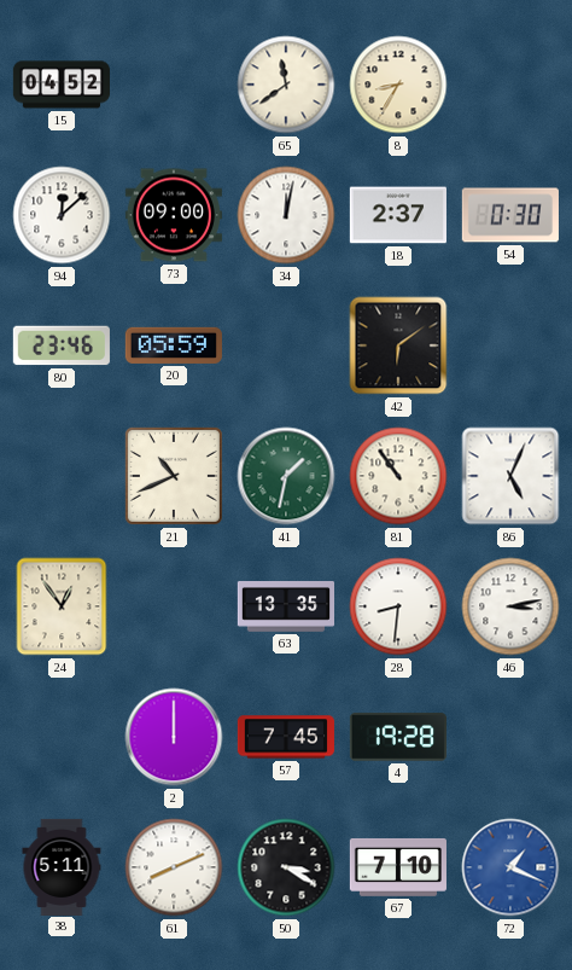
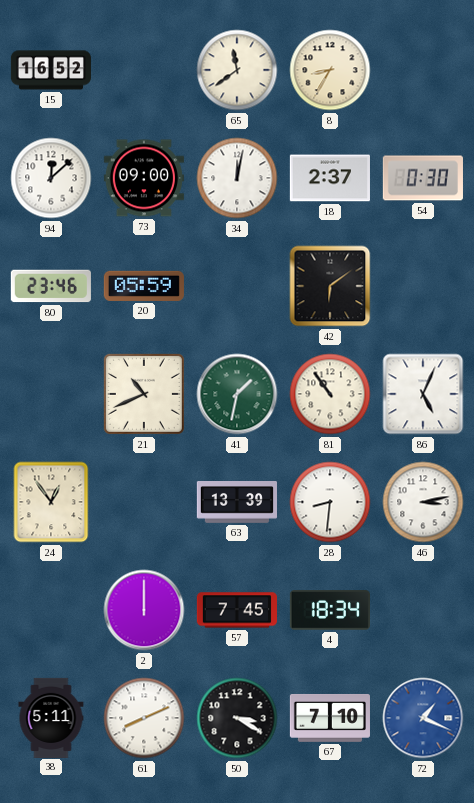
15: 04:52 -> 16:52
63: 13:35 -> 13:39
4: 19:28 -> 18:34
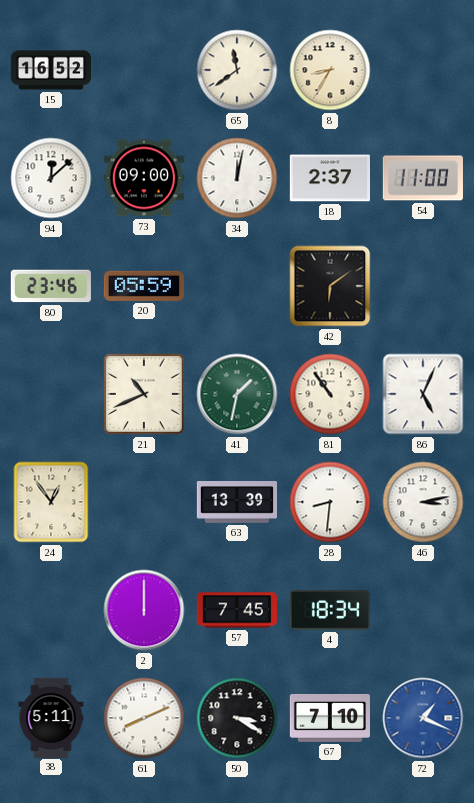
54: 0:30 -> 11:00
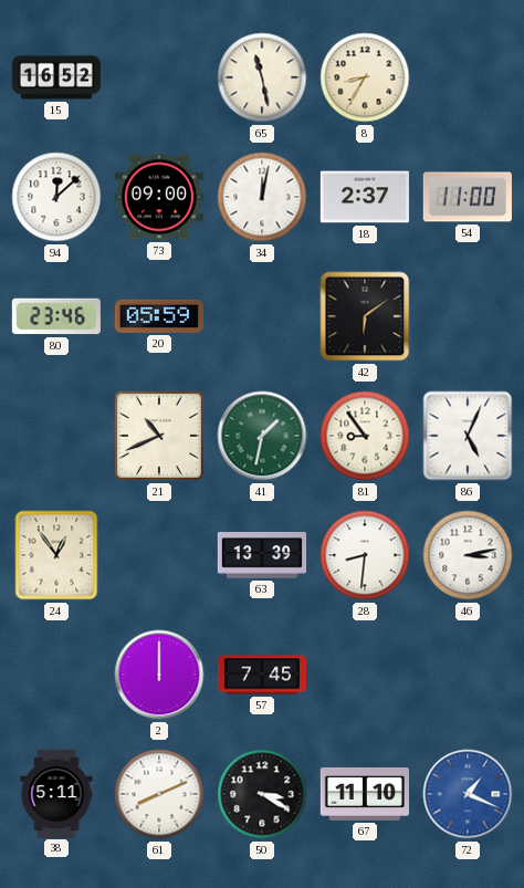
65: 11:39 -> 11:28
81: 10:54 -> 8:54
4: 18:34 -> none
67: 7:10 -> 11:10
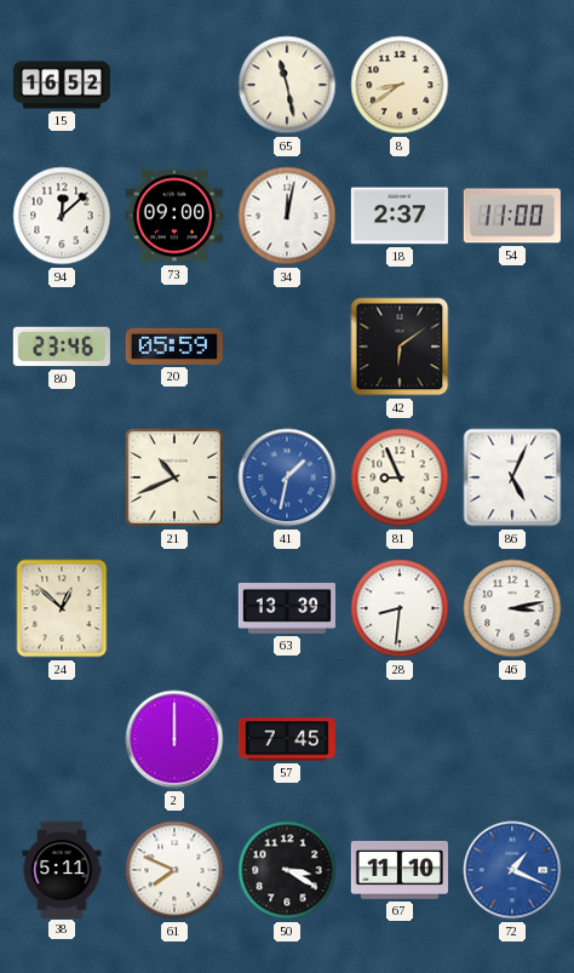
8: 8:35 -> 8:39
41 dial: green -> blue
81: 8:54 -> 8:56
24: 12:54 -> 12:52
61: 8:11 -> 7:49
